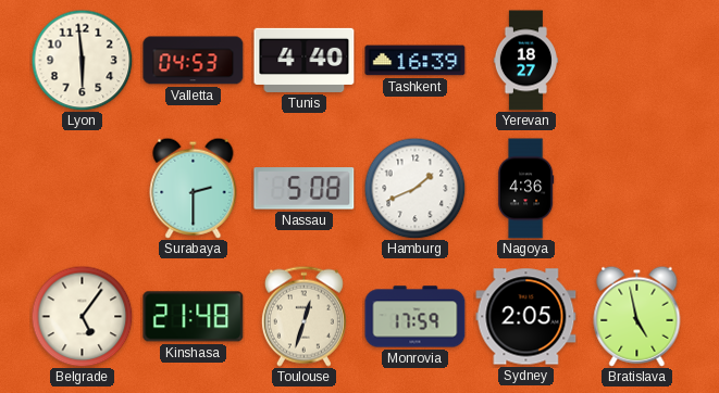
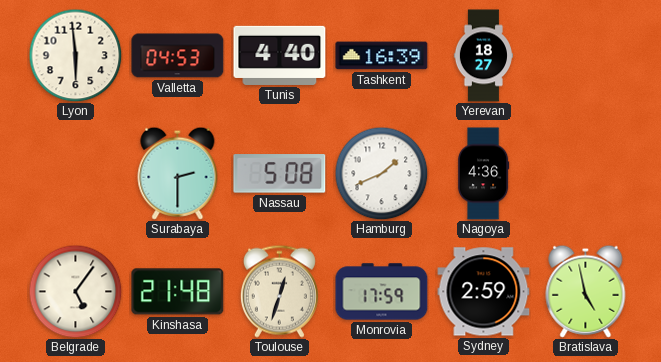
Sydney: 2:05 -> 2:59
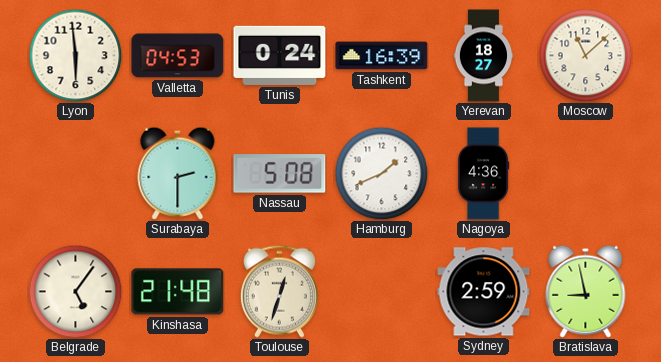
Tunis: 4:40 -> 0:24
Moscow: none -> 11:08
Monrovia: 17:59 -> none
Bratislava: 4:58 -> 8:58
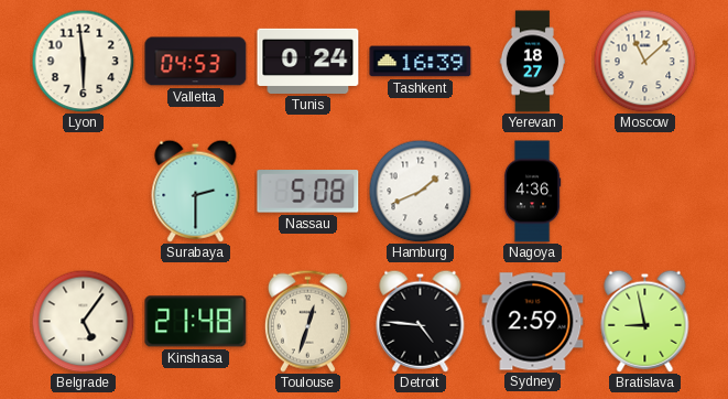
Detroit: none -> 4:46
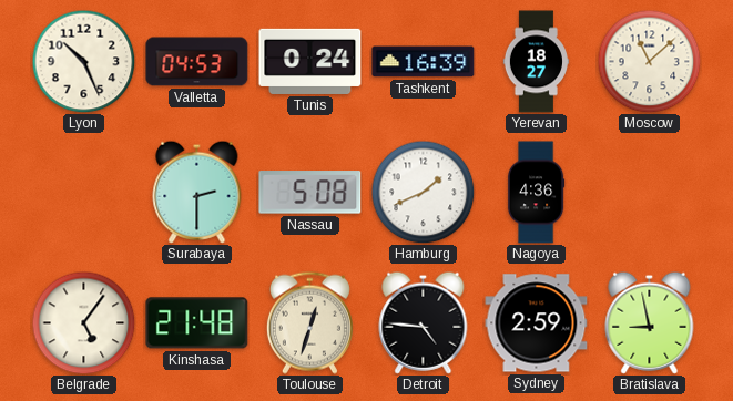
Lyon: 5:59 -> 10:26
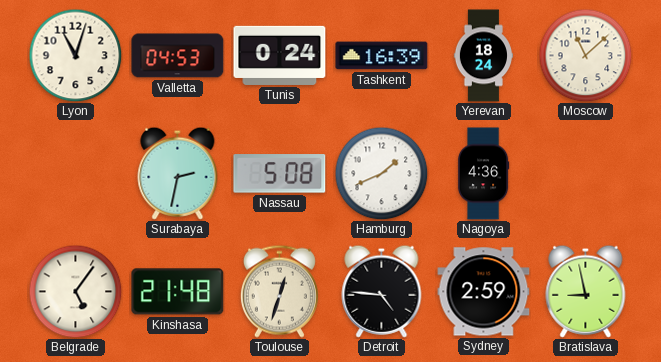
Lyon: 10:26 -> 11:03
Yerevan: 18:27 -> 18:24
Surabaya: 2:30 -> 2:32
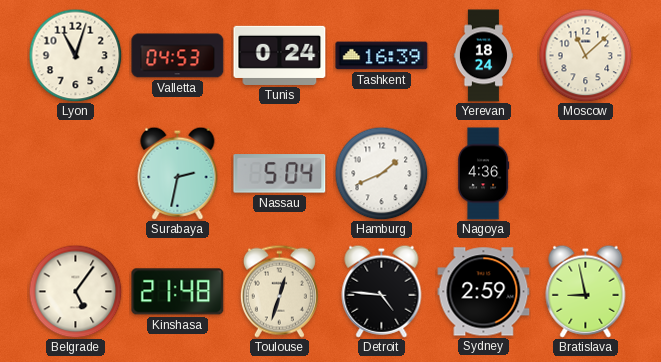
Nassau: 5:08 -> 5:04
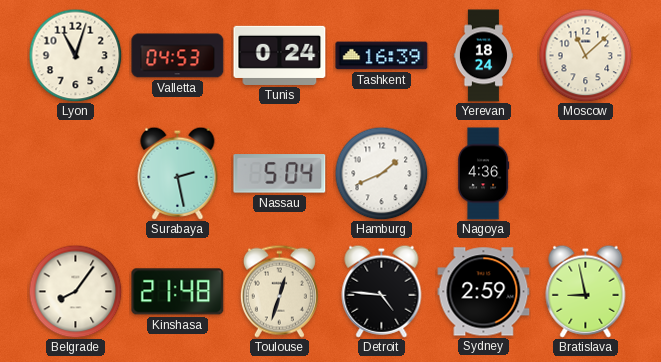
Surabaya: 2:32 -> 2:28
Belgrade: 5:06 -> 8:06
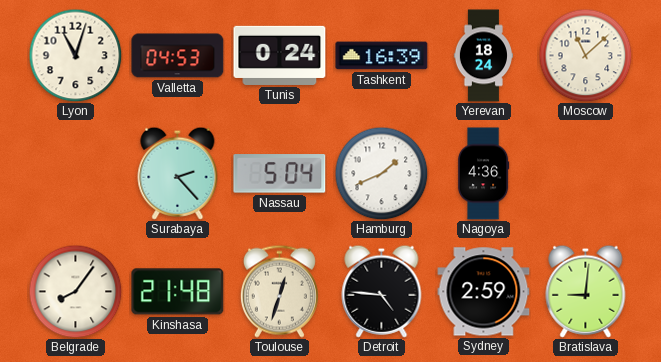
Surabaya: 2:28 -> 2:23
Bratislava: 8:58 -> 9:01
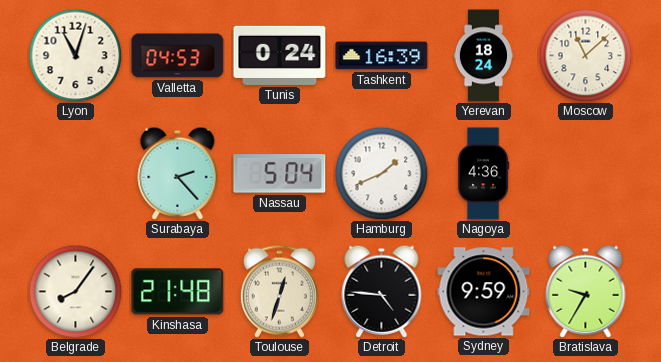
Sydney: 2:59 -> 9:59
Bratislava: 9:01 -> 9:35
